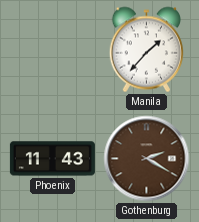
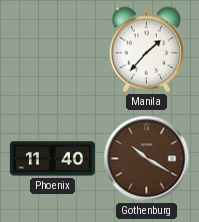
Phoenix: 11:43 -> 11:40
Gothenburg: 2:20 -> 10:20
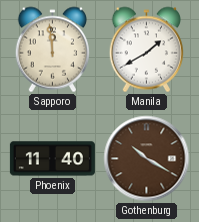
Sapporo: none -> 11:59
Manila: 1:37 -> 1:40
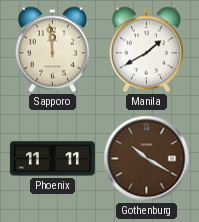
Phoenix: 11:40 -> 11:11
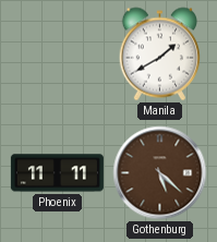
Sapporo: 11:59 -> none
Gothenburg: 10:20 -> 5:22
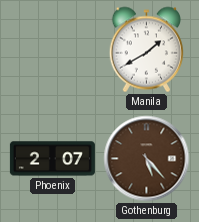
Phoenix: 11:11 -> 2:07
Gothenburg: 5:22 -> 5:23
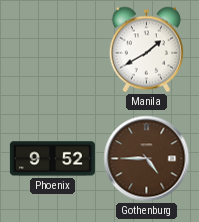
Phoenix: 2:07 -> 9:52
Gothenburg: 5:23 -> 4:45
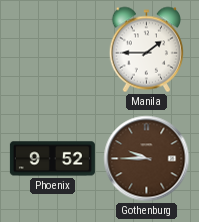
Manila: 1:40 -> 1:45
Gothenburg: 4:45 -> 9:45
